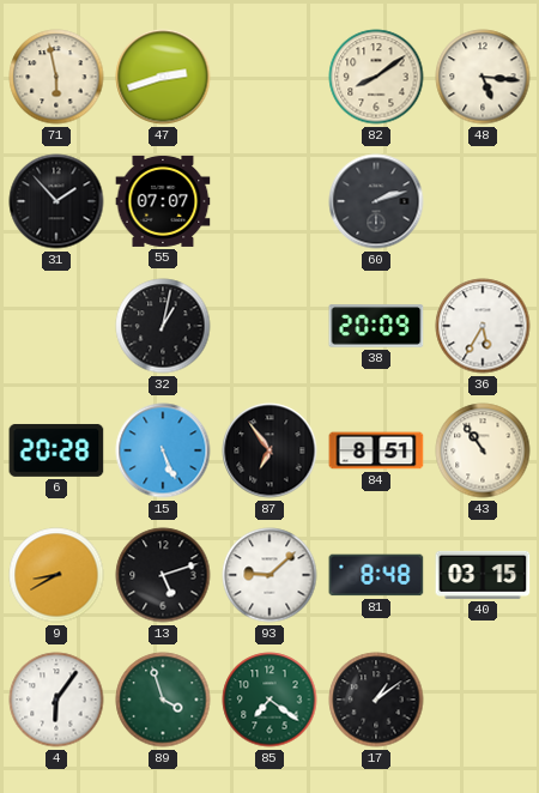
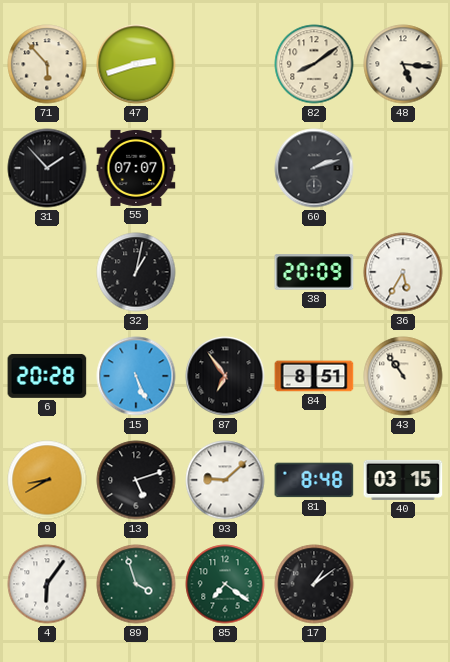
71: 5:58 -> 5:53
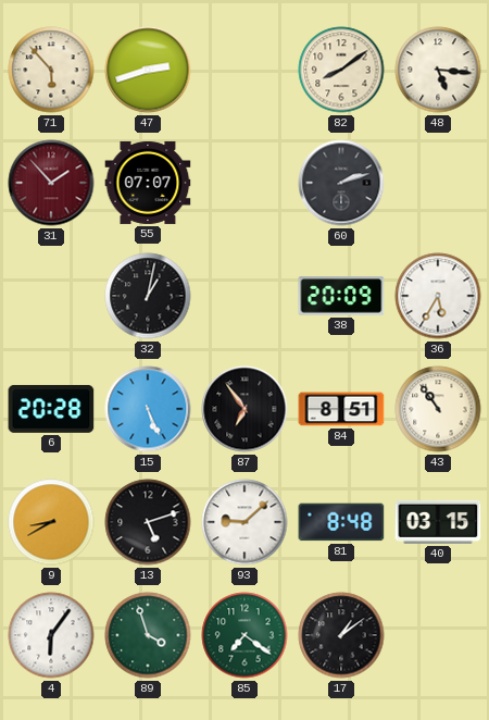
31 dial: black -> burgundy
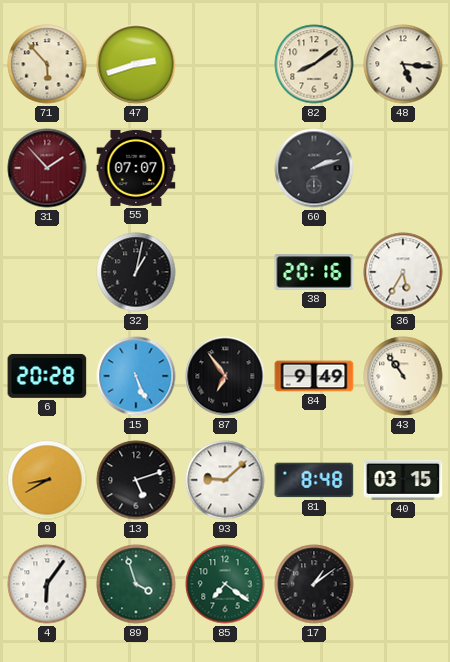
38: 20:09 -> 20:16
84: 8:51 -> 9:49
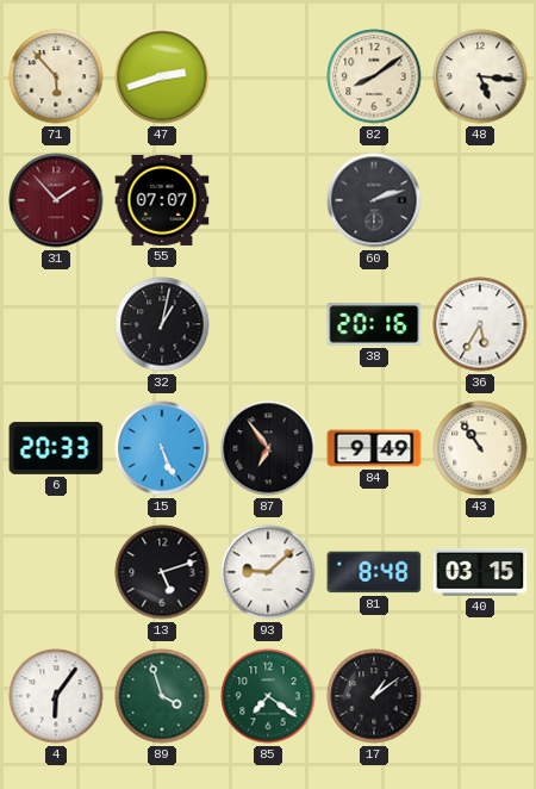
6: 20:28 -> 20:33
9: 8:40 -> none
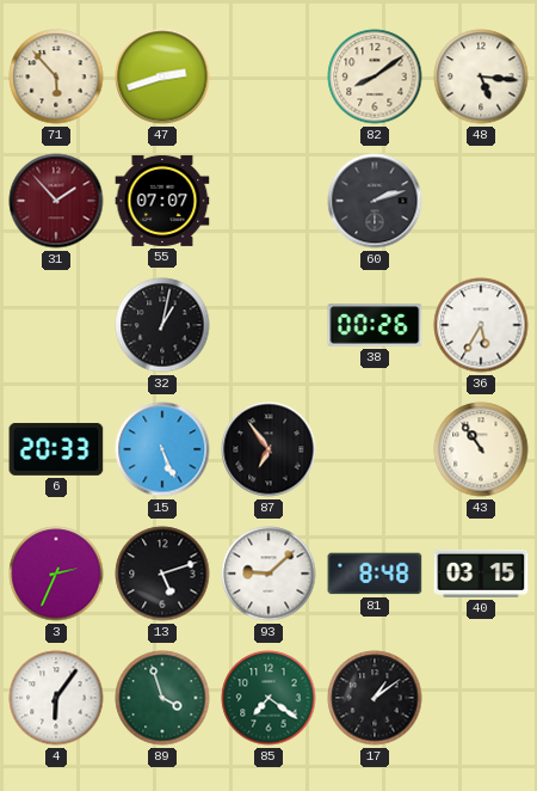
38: 20:16 -> 00:26
84: 9:49 -> none
3: none -> 2:34
